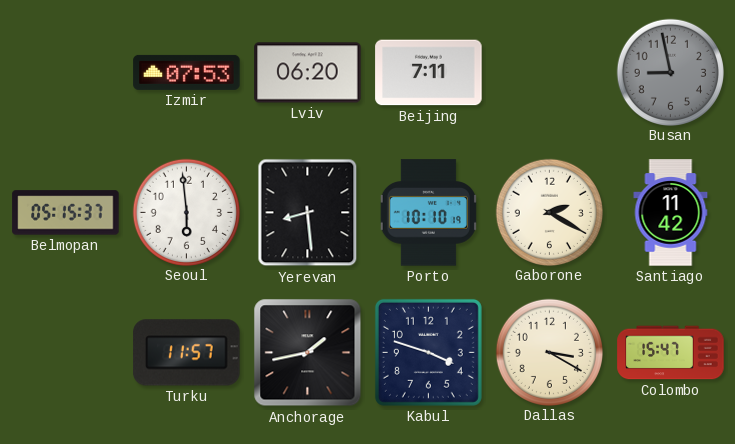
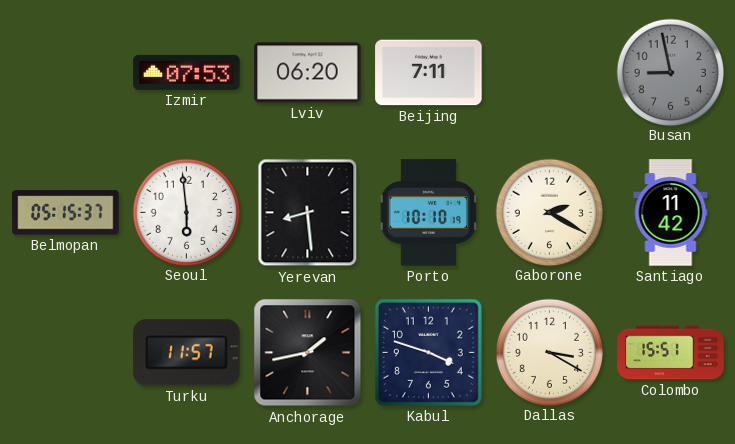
Colombo: 15:47 -> 15:51
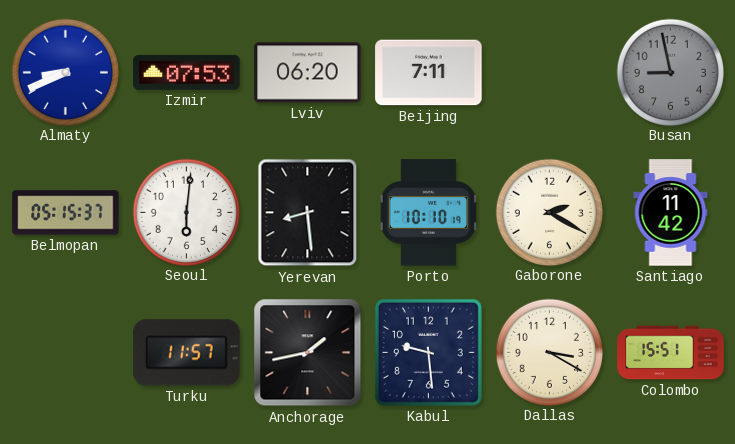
Almaty: none -> 8:41
Seoul: 5:59 -> 6:01
Kabul: 3:48 -> 9:29
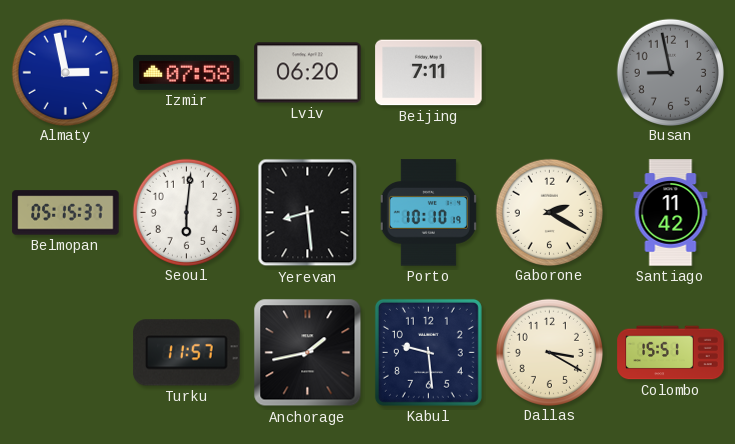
Almaty: 8:41 -> 2:58
Izmir: 07:53 -> 07:58
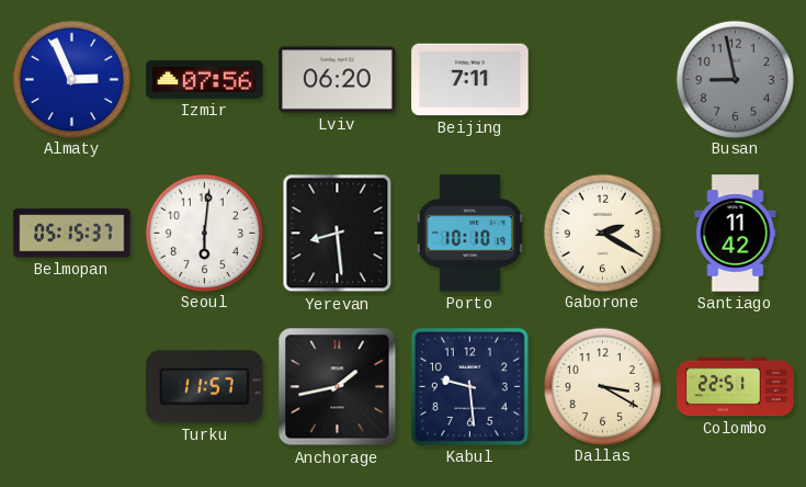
Almaty: 2:58 -> 2:56
Izmir: 07:58 -> 07:56
Colombo: 15:51 -> 22:51
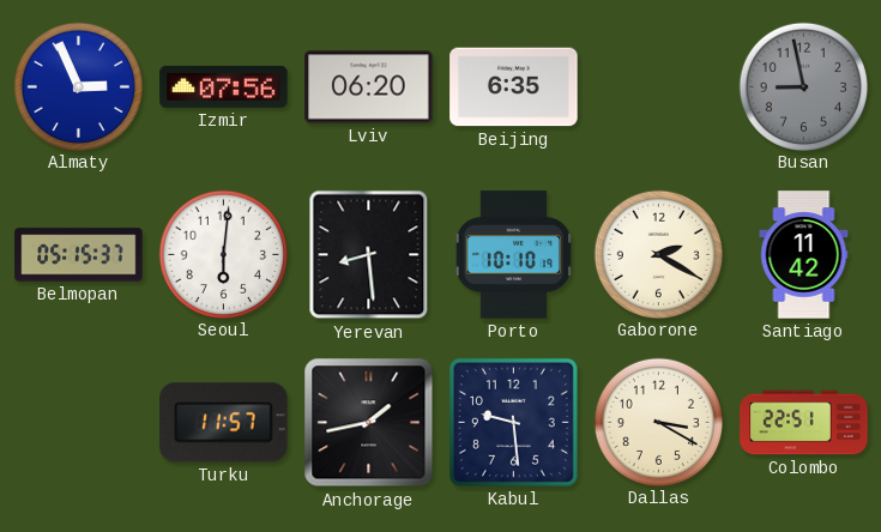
Beijing: 7:11 -> 6:35
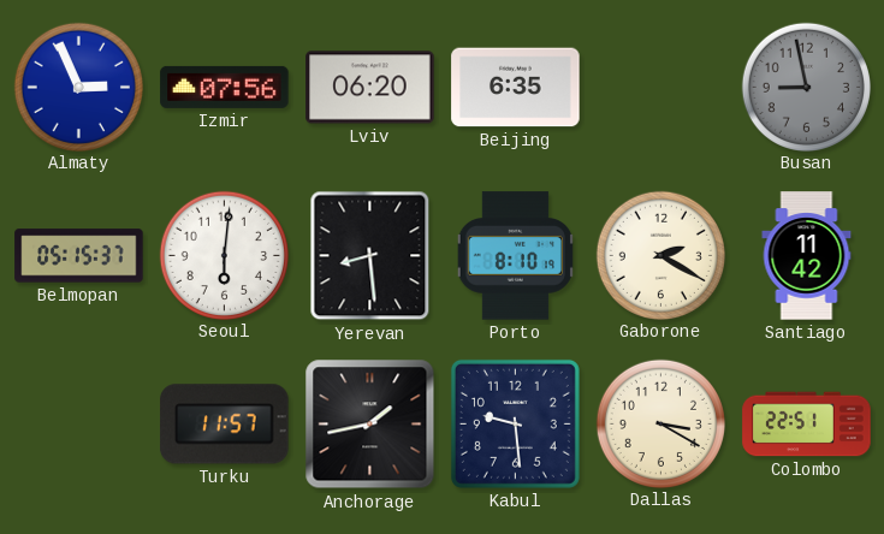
Porto: 10:10 -> 8:10
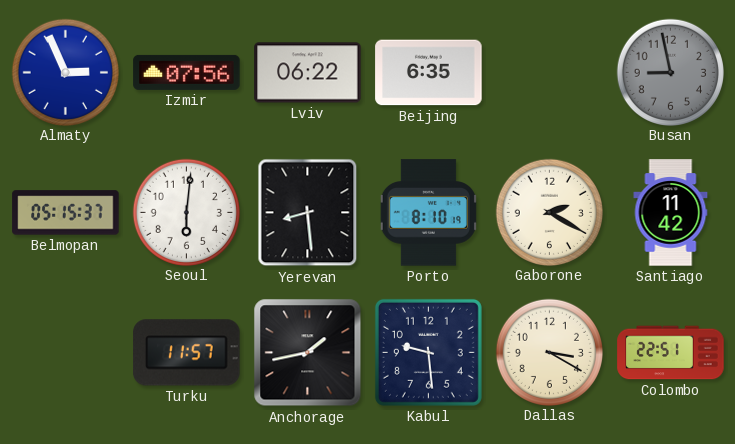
Lviv: 06:20 -> 06:22
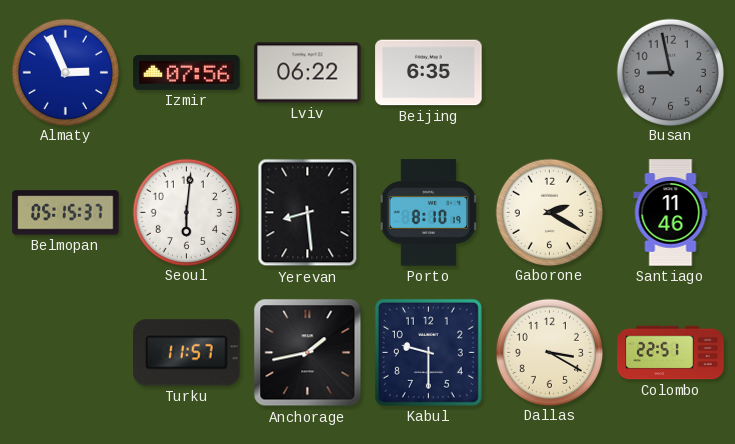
Santiago: 11:42 -> 11:46
Kabul: 9:29 -> 9:30
